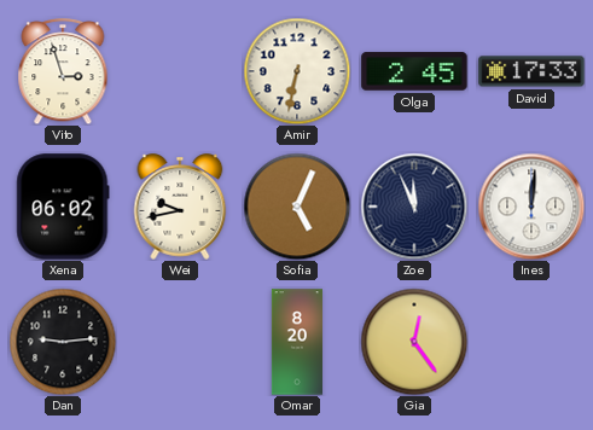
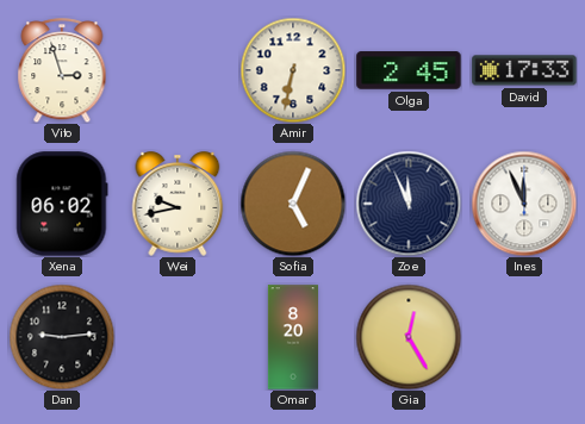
Ines: 12:01 -> 11:56
Gia: 12:24 -> 12:25
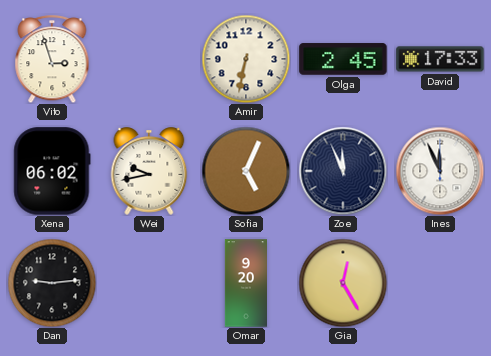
Omar: 8:20 -> 9:20
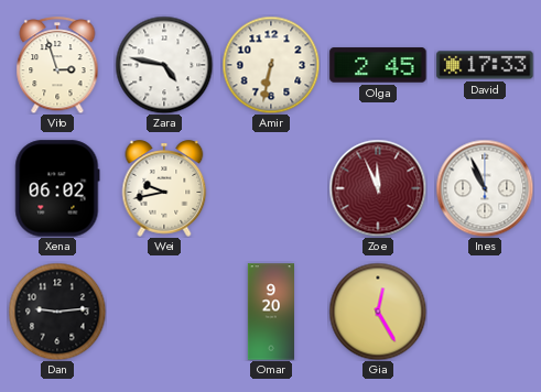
Zara: none -> 4:47
Sofia: 5:04 -> none
Zoe dial: navy -> burgundy
Ines: 11:56 -> 10:56
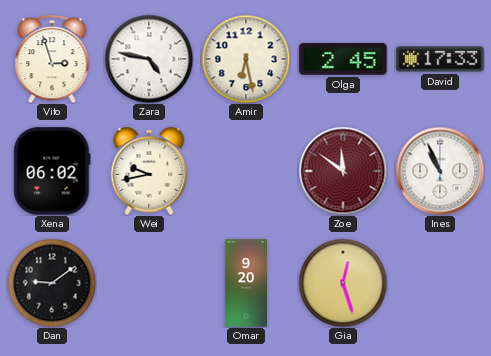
Amir: 6:32 -> 6:28
Zoe: 11:56 -> 11:51
Dan: 9:14 -> 9:09
Gia: 12:25 -> 12:27
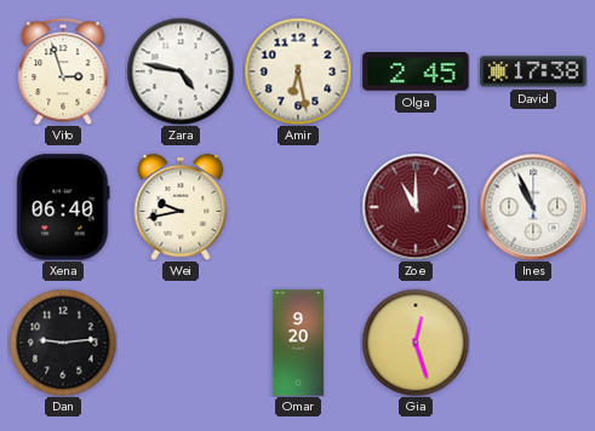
David: 17:33 -> 17:38
Xena: 06:02 -> 06:40
Zoe: 11:51 -> 11:00
Dan: 9:09 -> 9:14
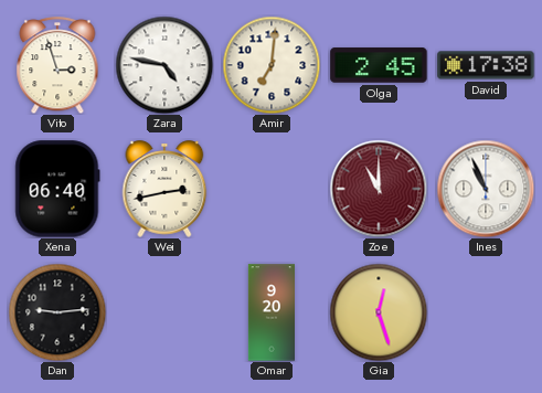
Amir: 6:28 -> 7:01
Wei: 9:43 -> 2:43
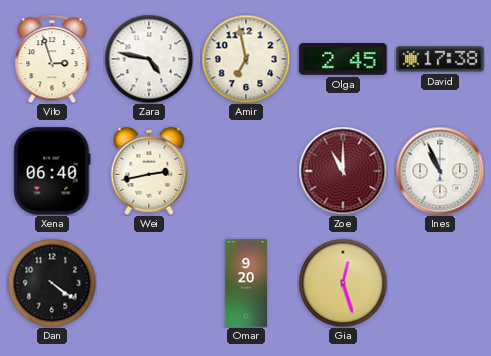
Amir: 7:01 -> 6:58
Dan: 9:14 -> 4:21
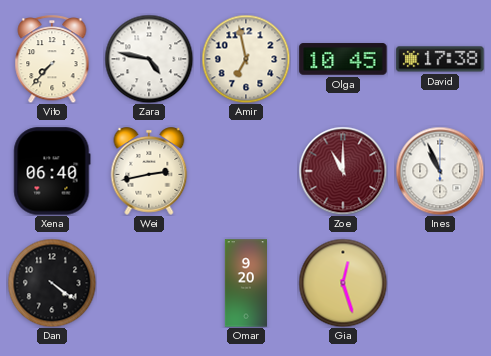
Vito: 2:57 -> 7:37
Olga: 2:45 -> 10:45
